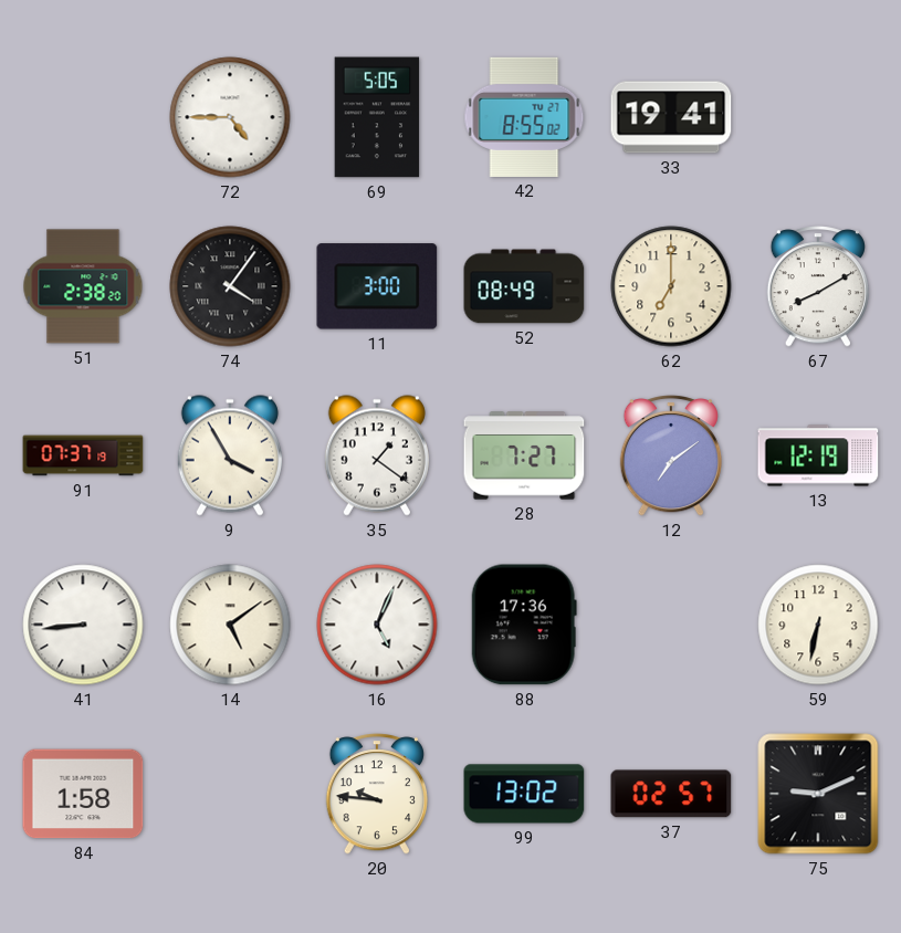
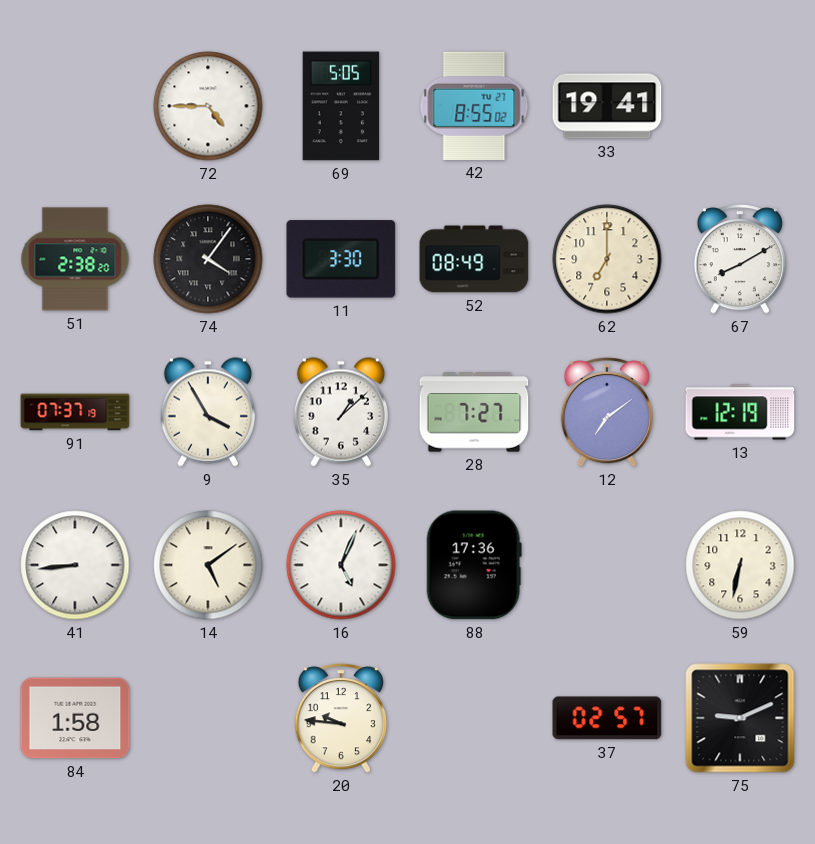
11: 3:00 -> 3:30
35: 1:21 -> 1:08
99: 13:02 -> none
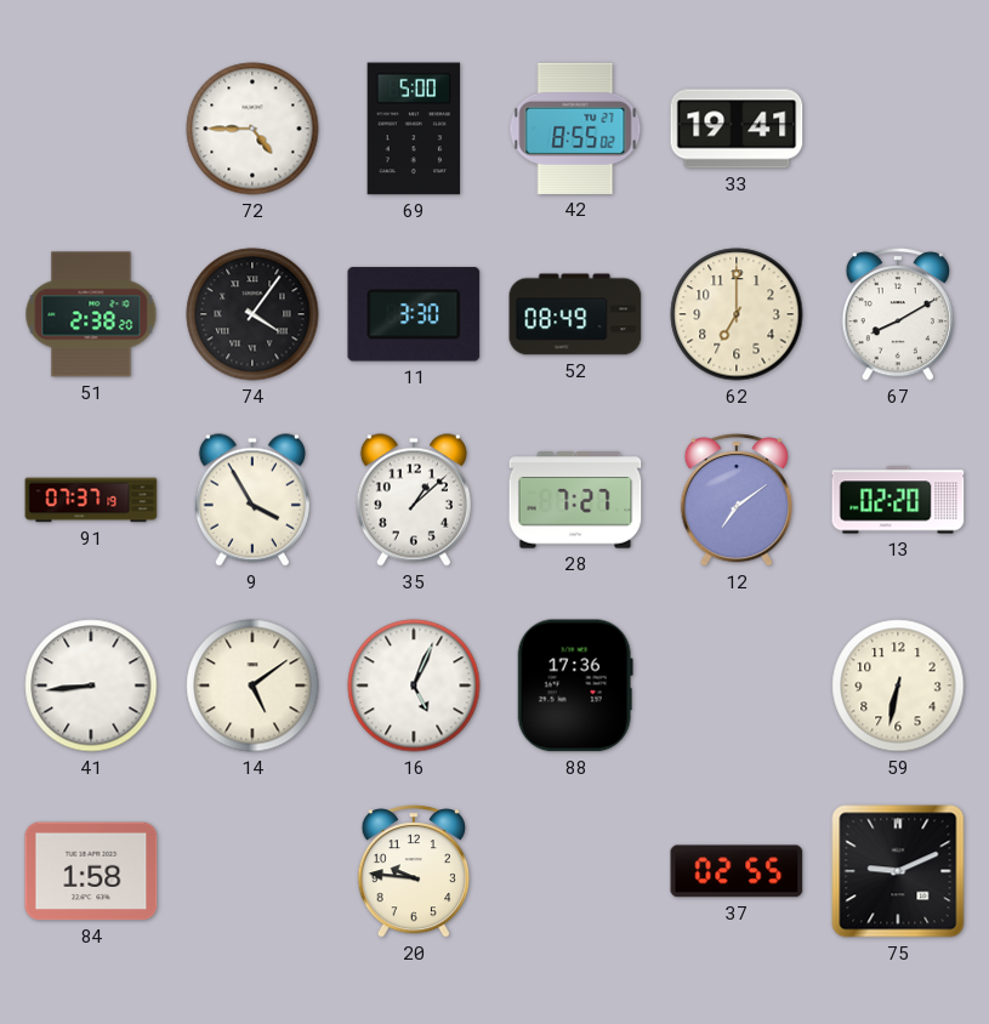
69: 5:05 -> 5:00
13: 12:19 -> 02:20
37: 02:57 -> 02:55
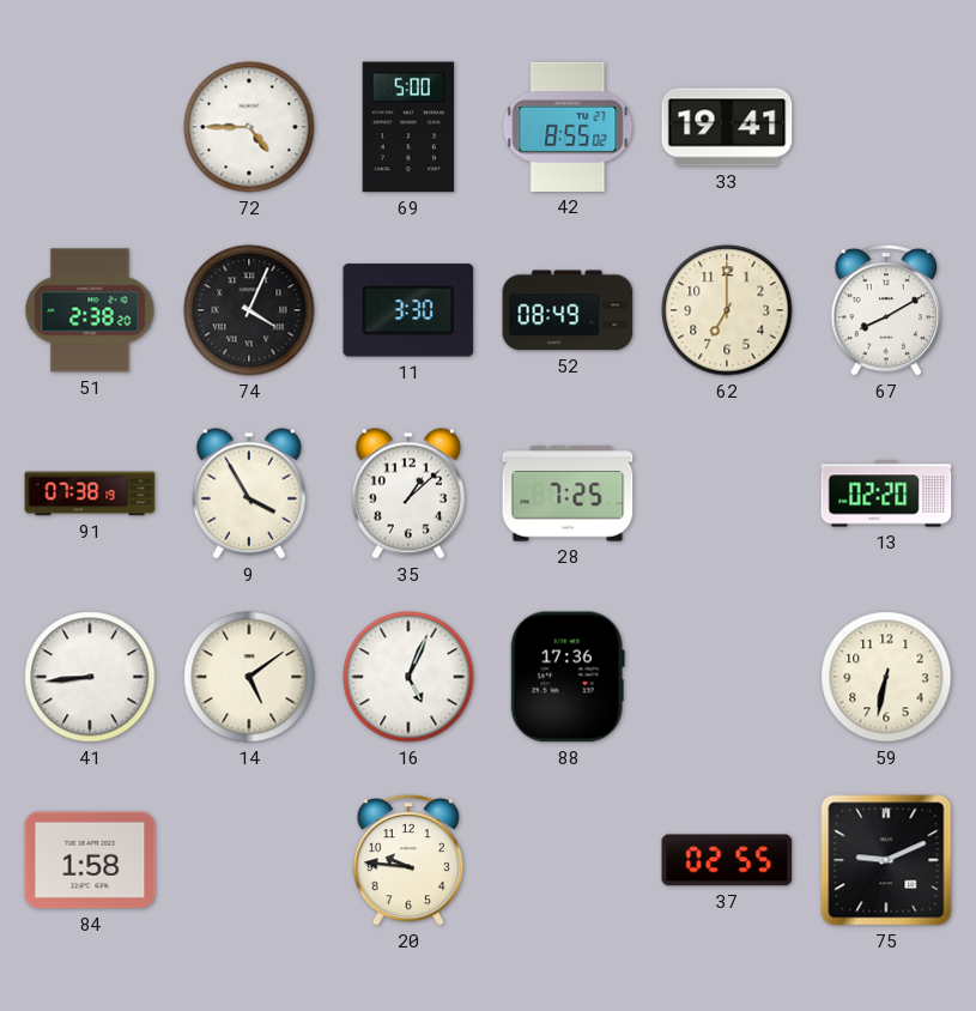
74: 4:06 -> 4:04
91: 07:37 -> 07:38
28: 7:27 -> 7:25
12: 7:09 -> none
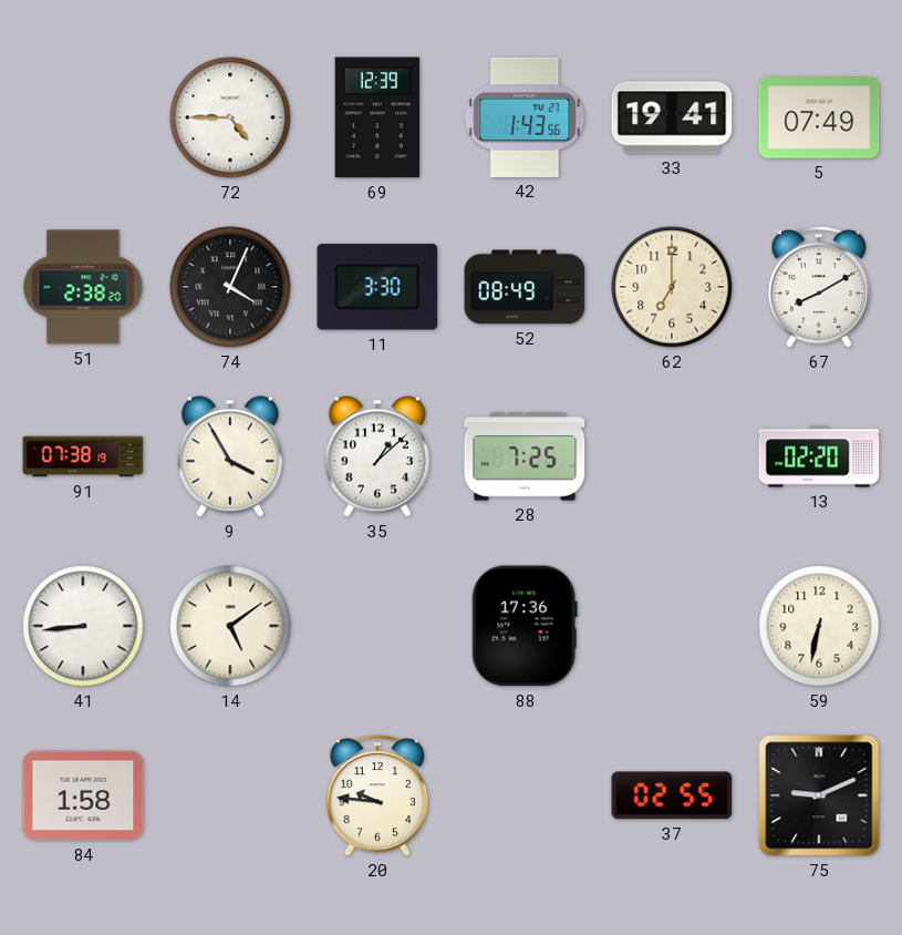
69: 5:00 -> 12:39
42: 8:55 -> 1:43
5: none -> 07:49
16: 5:04 -> none
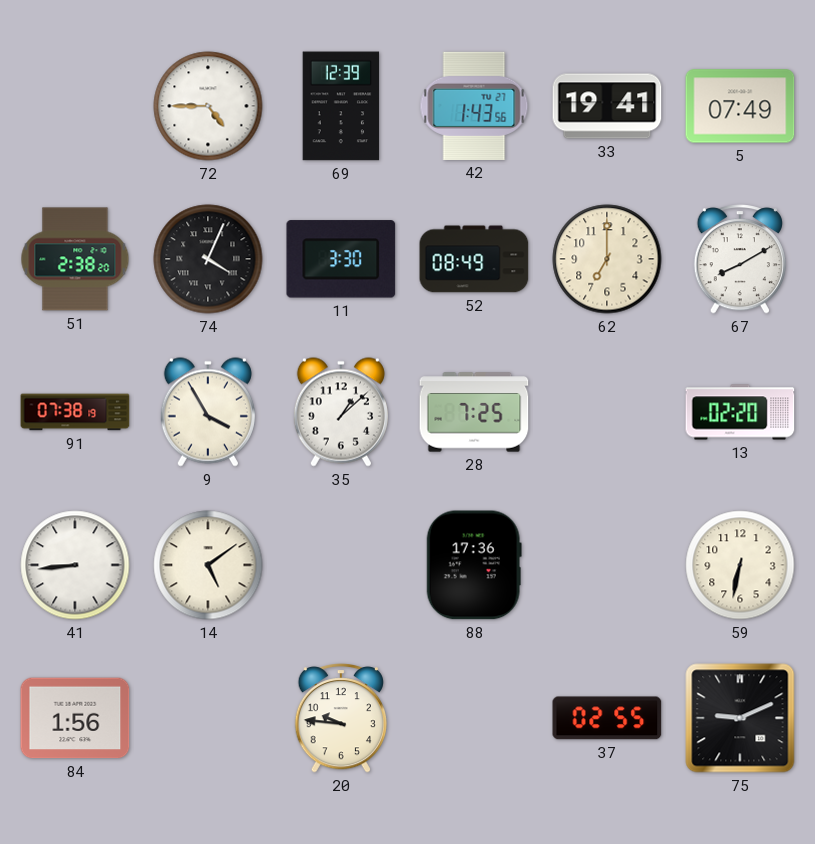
84: 1:58 -> 1:56
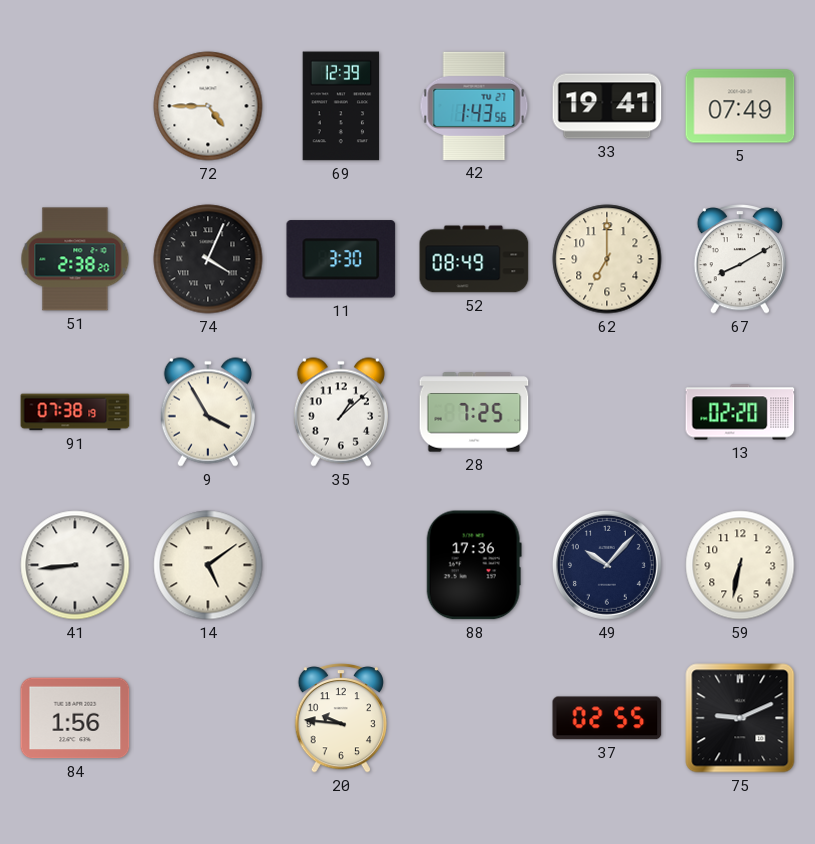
49: none -> 10:07
